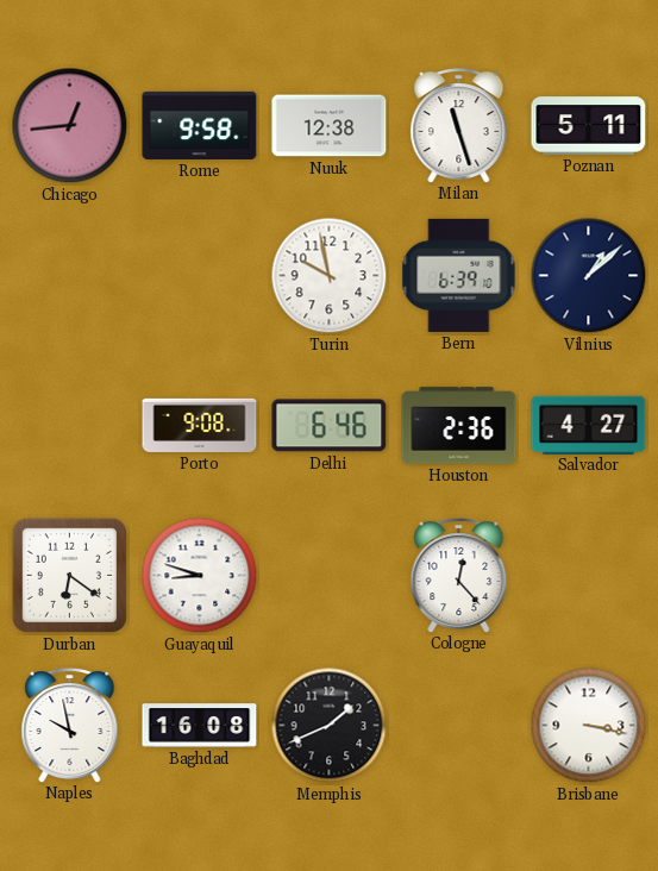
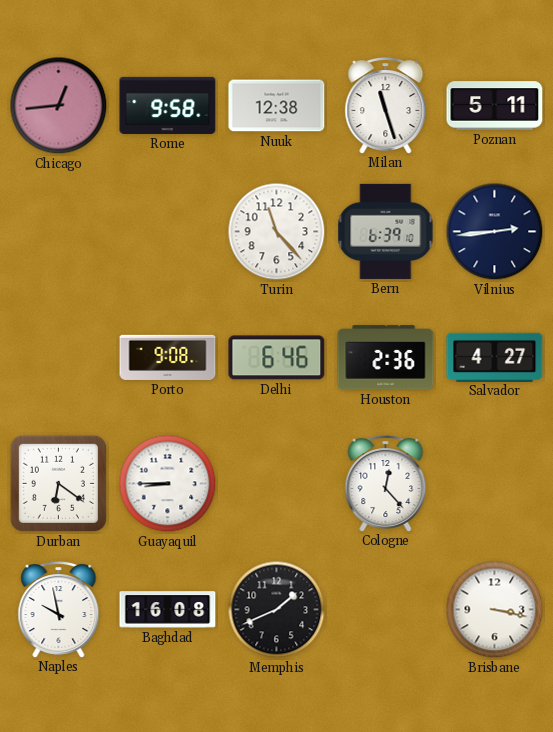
Turin: 9:58 -> 11:23
Vilnius: 1:08 -> 2:44
Guayaquil: 8:48 -> 8:45
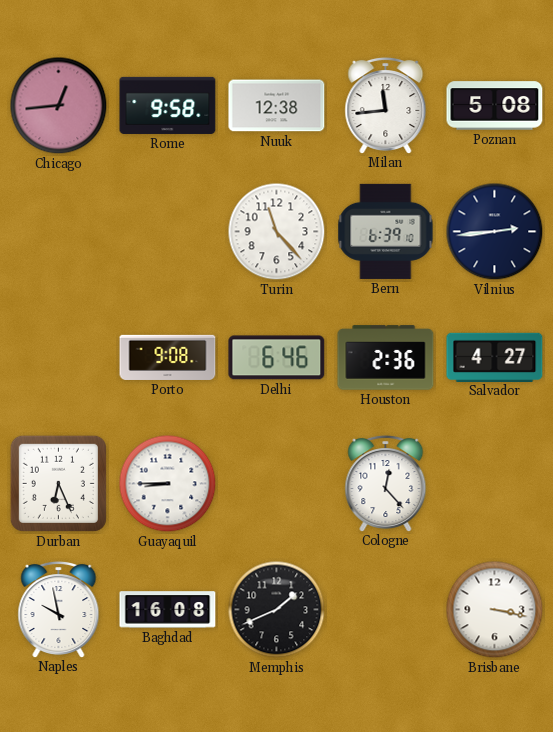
Milan: 11:27 -> 11:44
Poznan: 5:11 -> 5:08
Durban: 6:21 -> 6:26
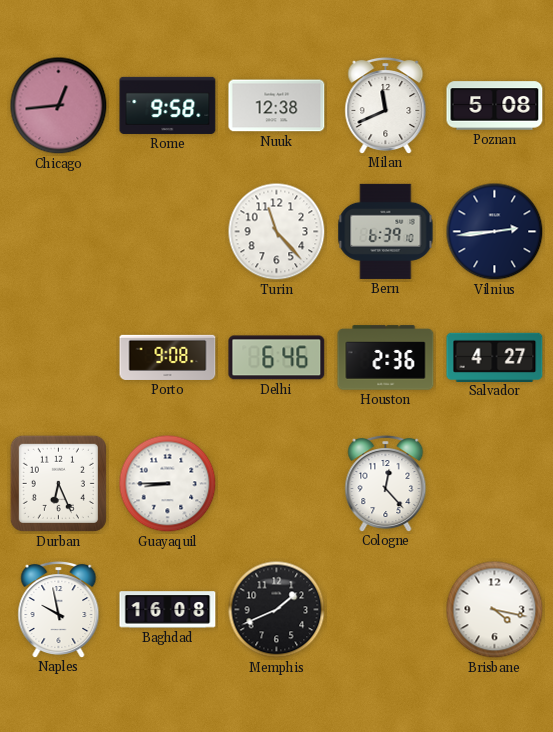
Milan: 11:44 -> 11:41
Brisbane: 3:17 -> 4:17
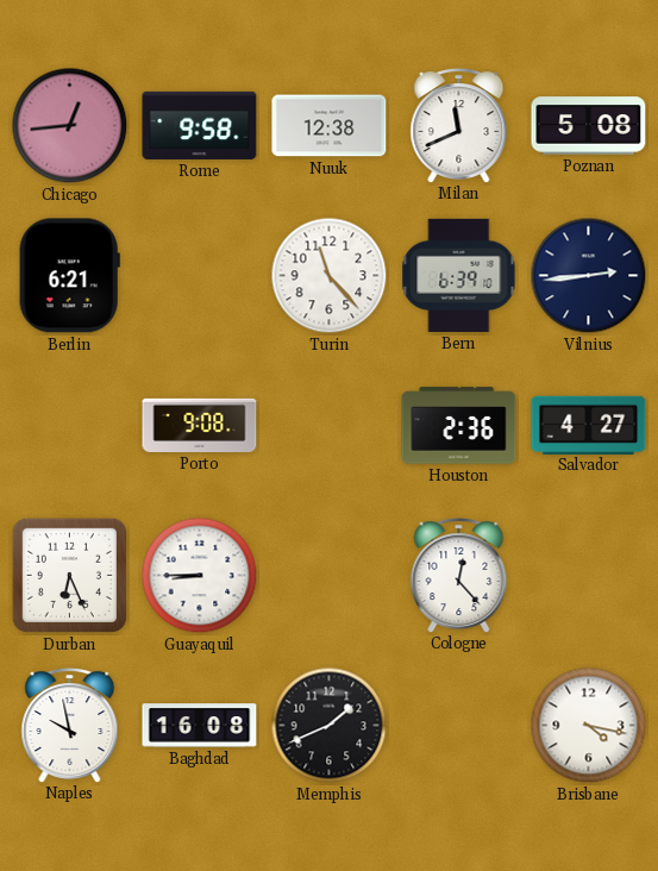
Berlin: none -> 6:21
Delhi: 6:46 -> none
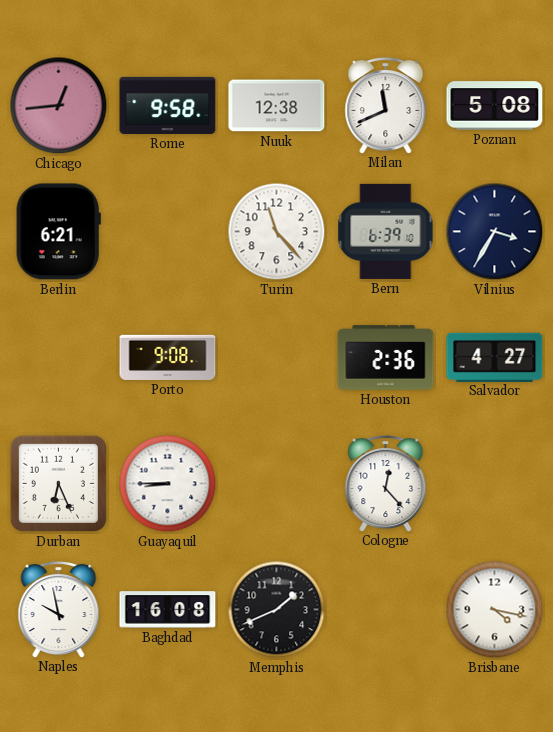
Vilnius: 2:44 -> 3:35
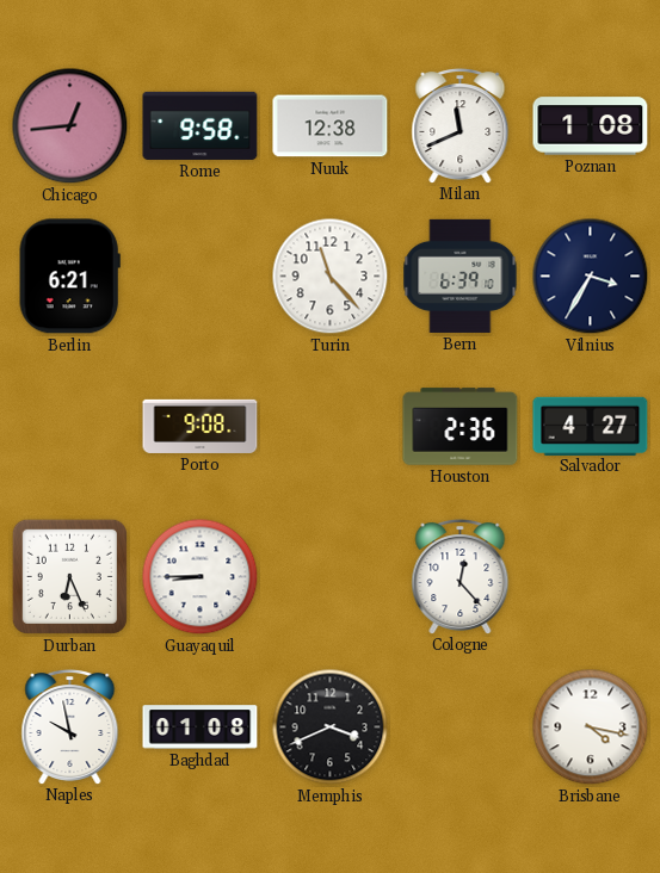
Poznan: 5:08 -> 1:08
Baghdad: 16:08 -> 01:08
Memphis: 1:41 -> 3:41
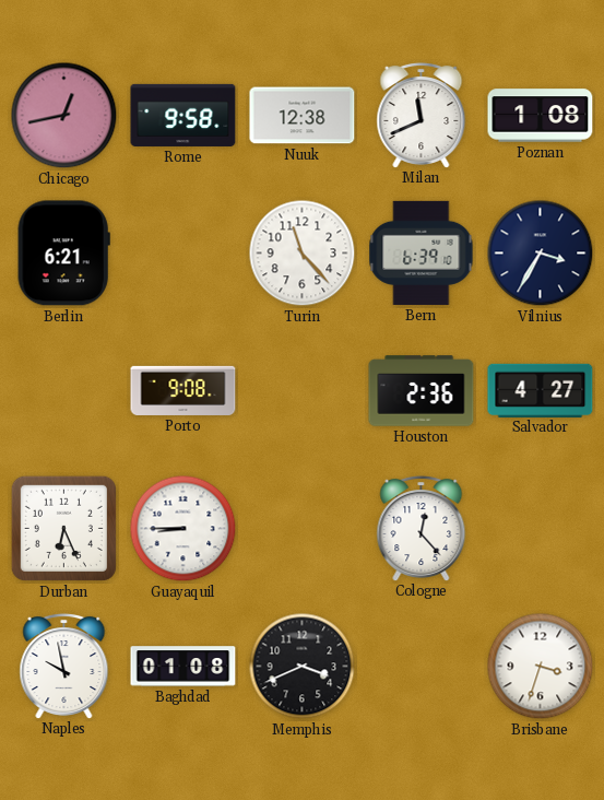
Chicago: 12:44 -> 12:43
Brisbane: 4:17 -> 3:33
